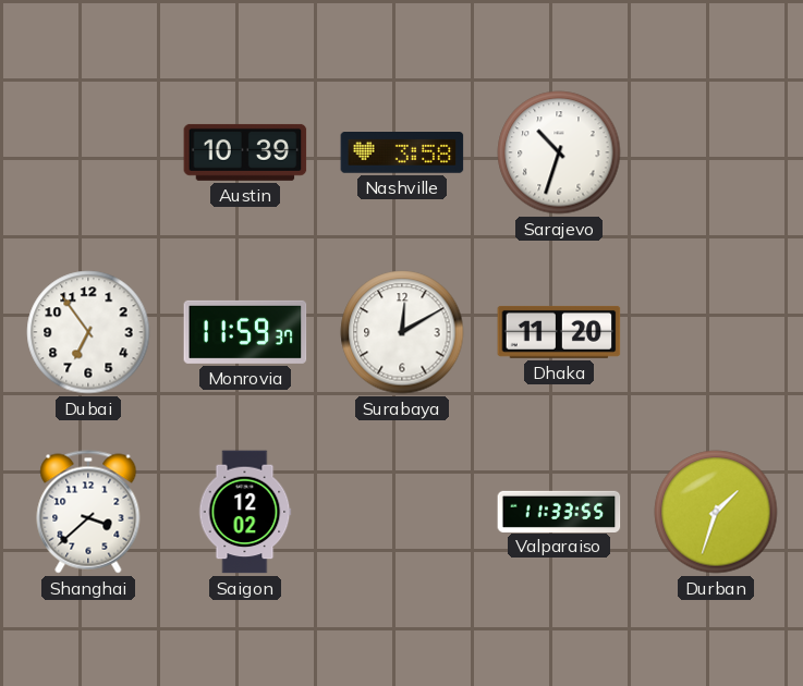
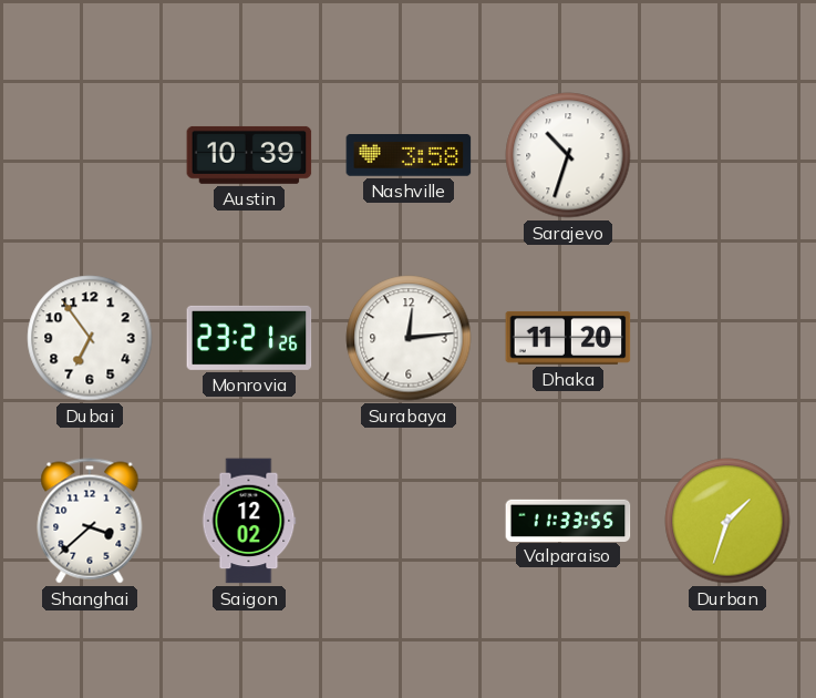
Monrovia: 11:59 -> 23:21
Surabaya: 12:10 -> 12:14
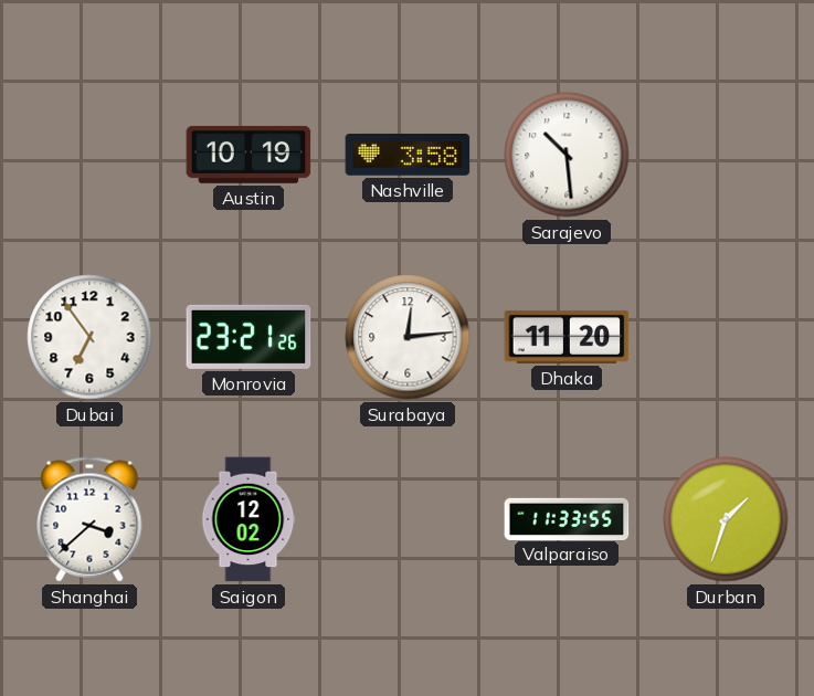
Austin: 10:39 -> 10:19
Sarajevo: 10:33 -> 10:29
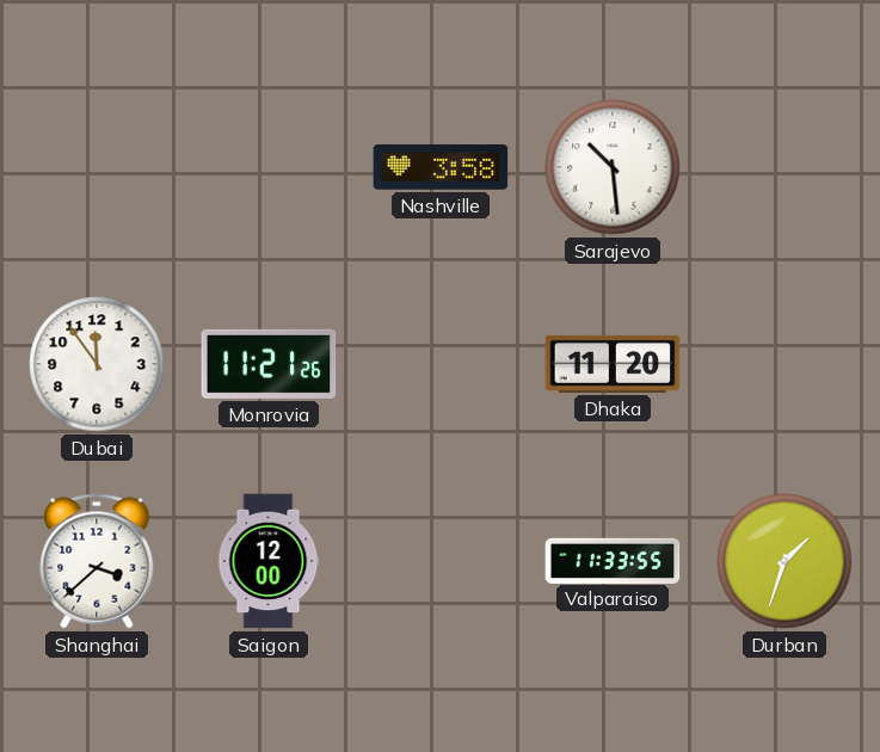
Austin: 10:19 -> none
Dubai: 6:54 -> 11:54
Monrovia: 23:21 -> 11:21
Surabaya: 12:14 -> none
Saigon: 12:02 -> 12:00
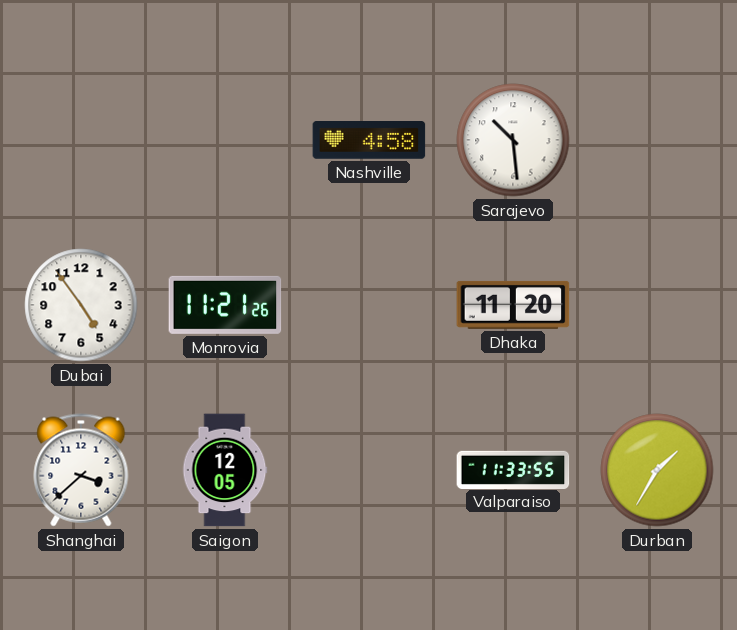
Nashville: 3:58 -> 4:58
Dubai: 11:54 -> 4:54
Saigon: 12:00 -> 12:05
Durban: 1:33 -> 1:35
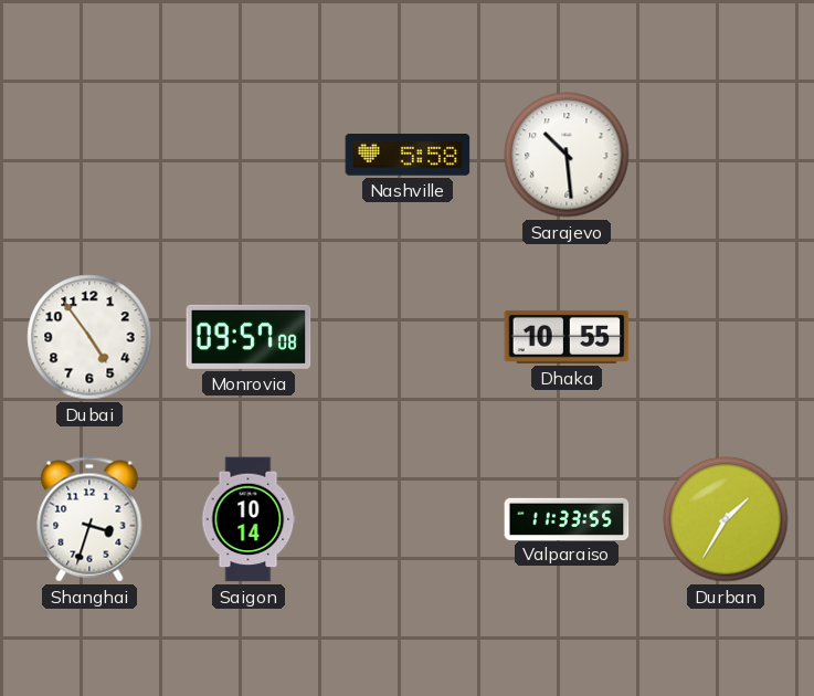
Nashville: 4:58 -> 5:58
Monrovia: 11:21 -> 09:57
Dhaka: 11:20 -> 10:55
Shanghai: 3:38 -> 3:33
Saigon: 12:05 -> 10:14
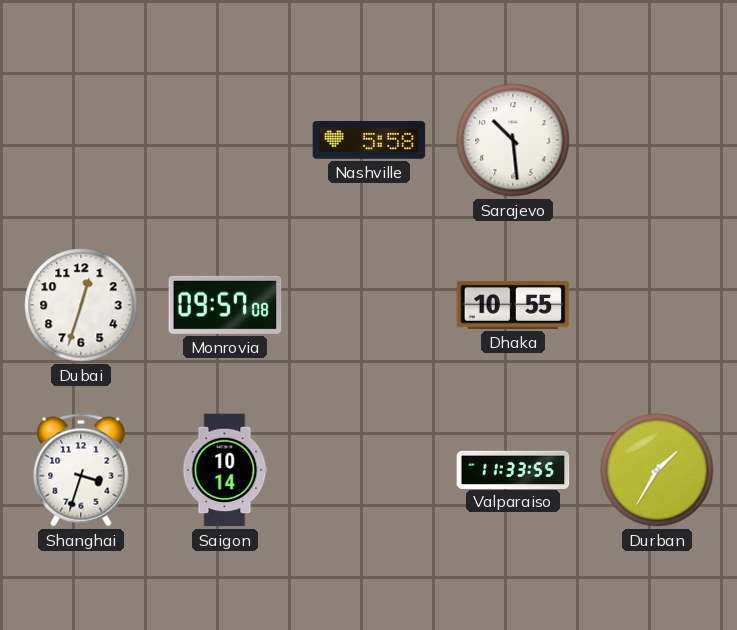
Dubai: 4:54 -> 12:33
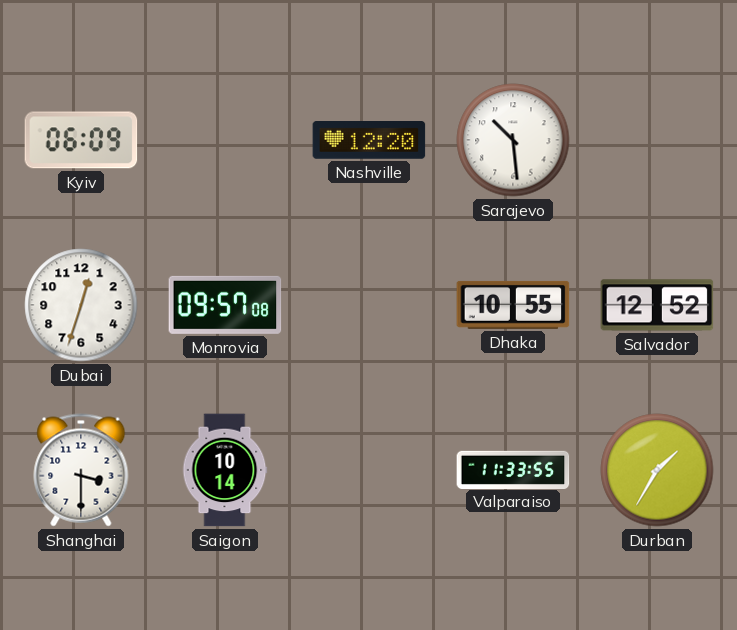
Kyiv: none -> 06:09
Nashville: 5:58 -> 12:20
Salvador: none -> 12:52
Shanghai: 3:33 -> 3:30
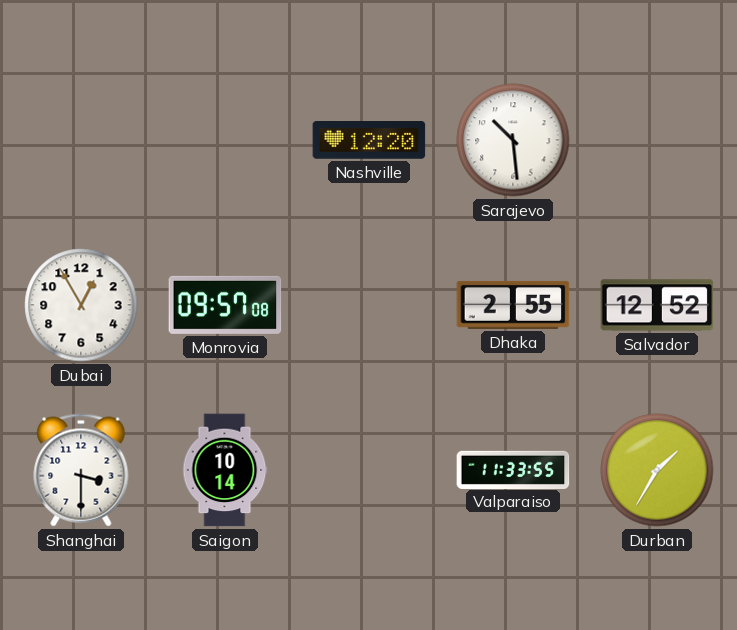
Kyiv: 06:09 -> none
Dubai: 12:33 -> 12:55
Dhaka: 10:55 -> 2:55
